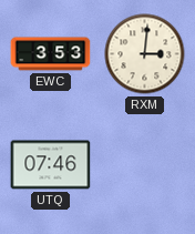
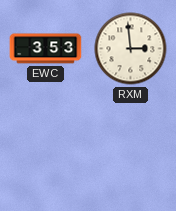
RXM: 3:01 -> 2:59
UTQ: 07:46 -> none
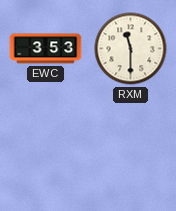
RXM: 2:59 -> 11:30
